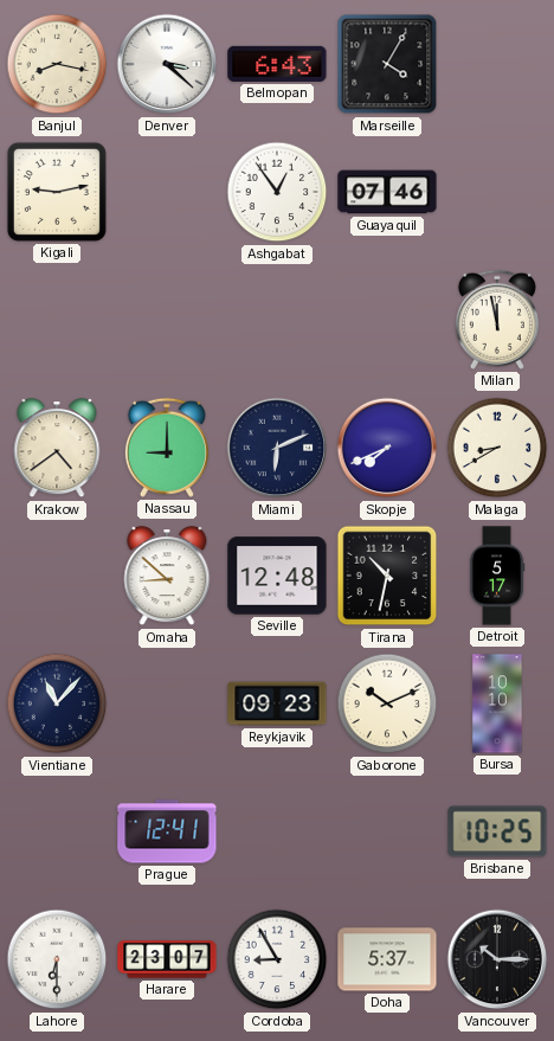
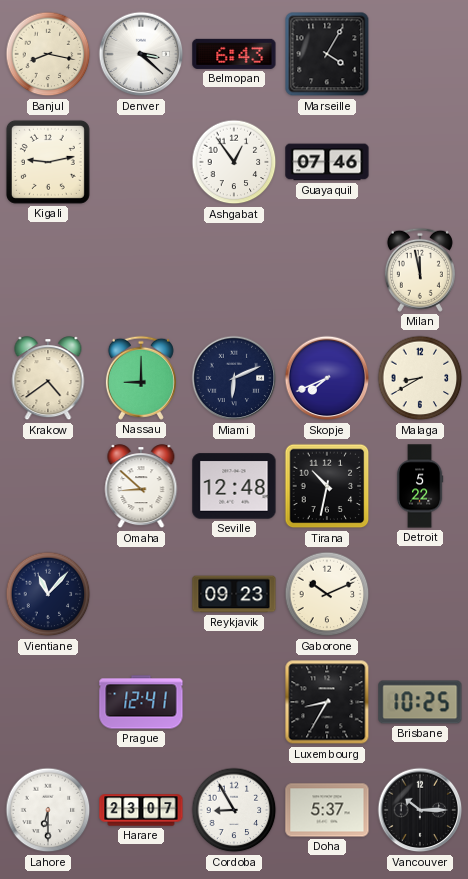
Detroit: 5:17 -> 5:22
Bursa: 10:10 -> none
Luxembourg: none -> 8:35
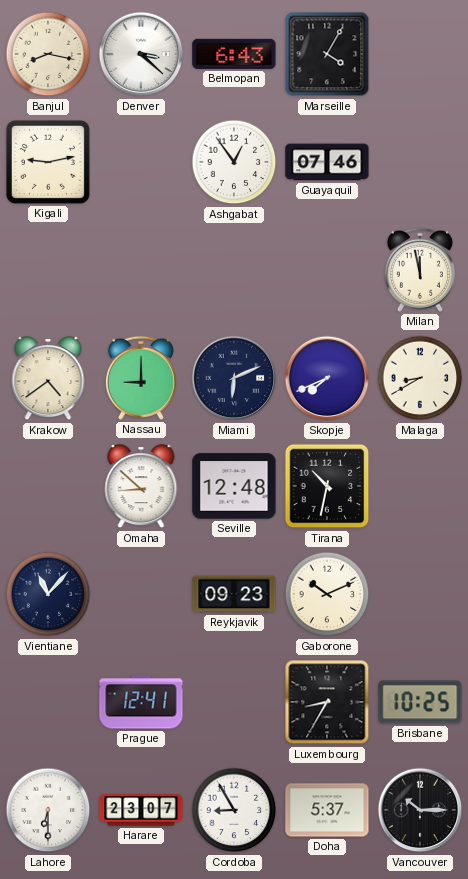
Detroit: 5:22 -> none
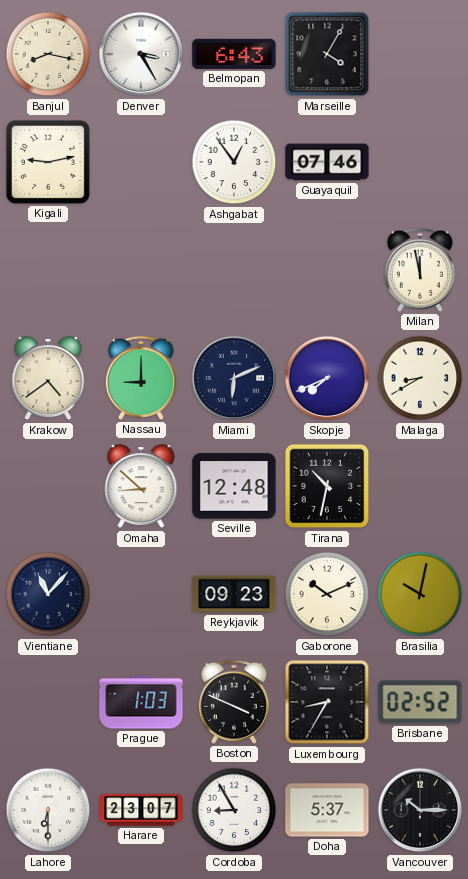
Denver: 3:22 -> 3:25
Brasilia: none -> 10:02
Prague: 12:41 -> 1:03
Boston: none -> 3:49
Brisbane: 10:25 -> 02:52
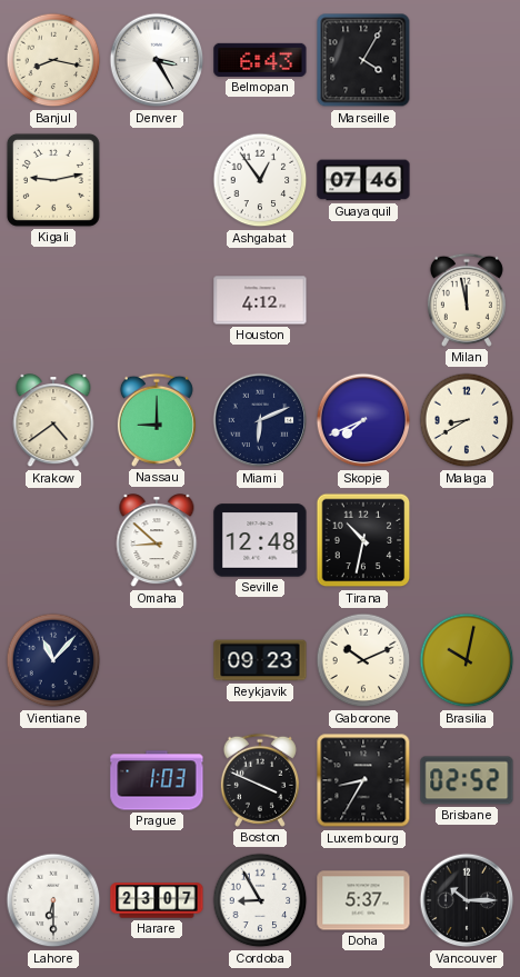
Houston: none -> 4:12
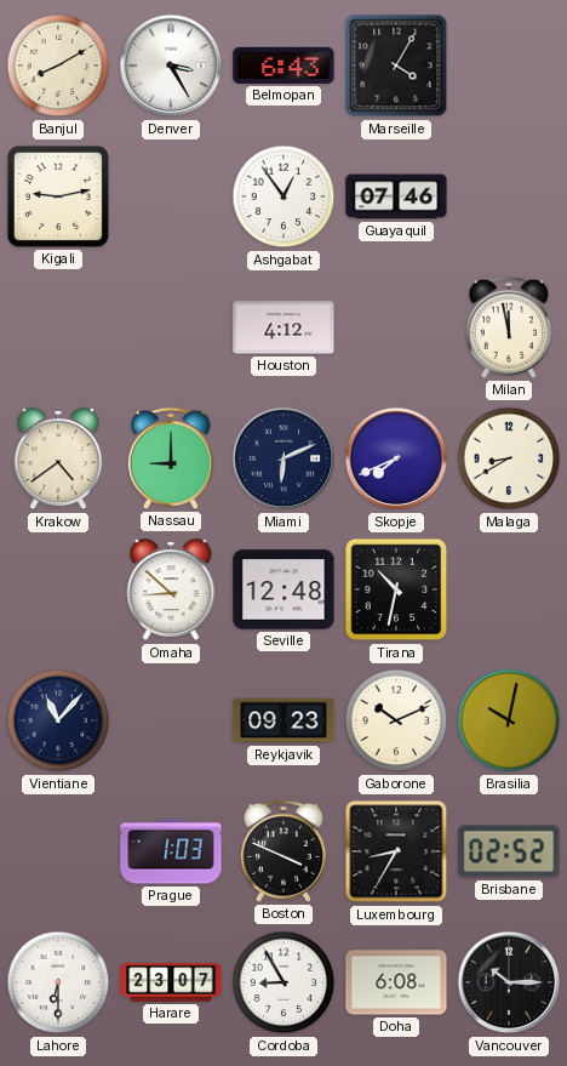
Banjul: 8:17 -> 8:10
Doha: 5:37 -> 6:08
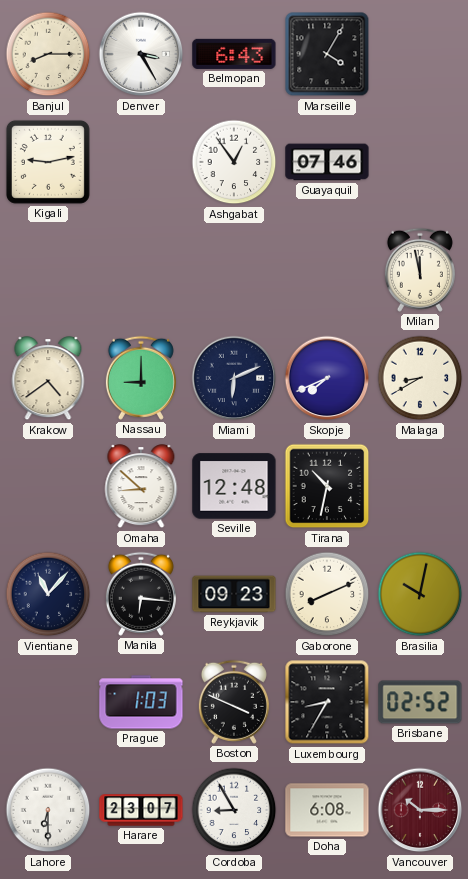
Banjul: 8:10 -> 8:15
Houston: 4:12 -> none
Manila: none -> 6:16
Gaborone: 10:11 -> 8:11
Vancouver dial: black -> burgundy
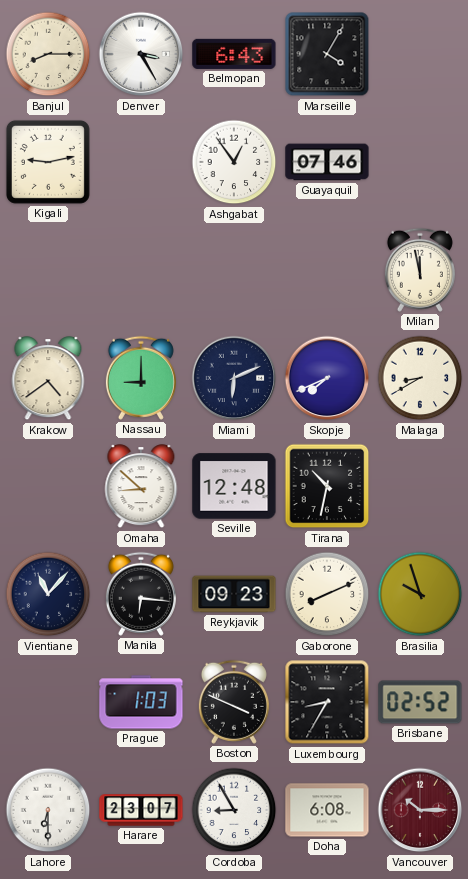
Brasilia: 10:02 -> 9:57
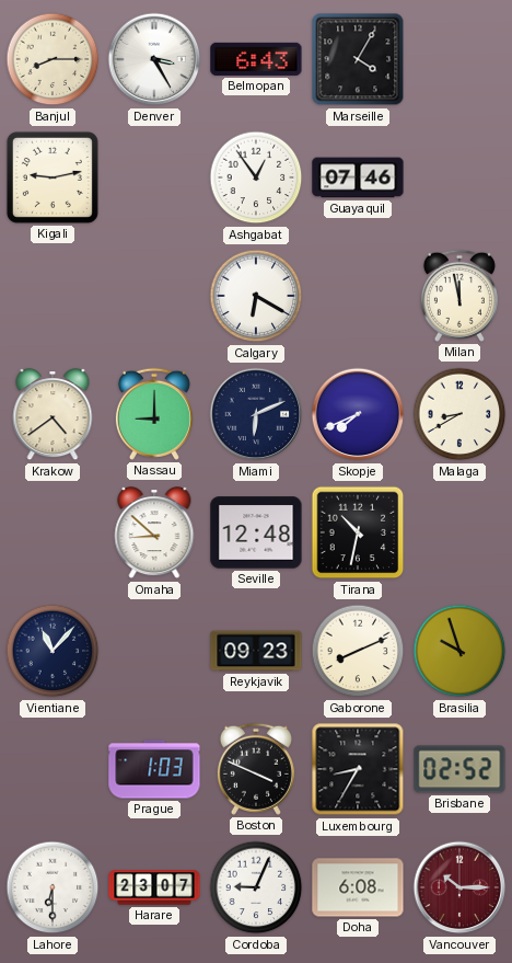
Calgary: none -> 6:20
Manila: 6:16 -> none
Cordoba: 8:55 -> 9:04
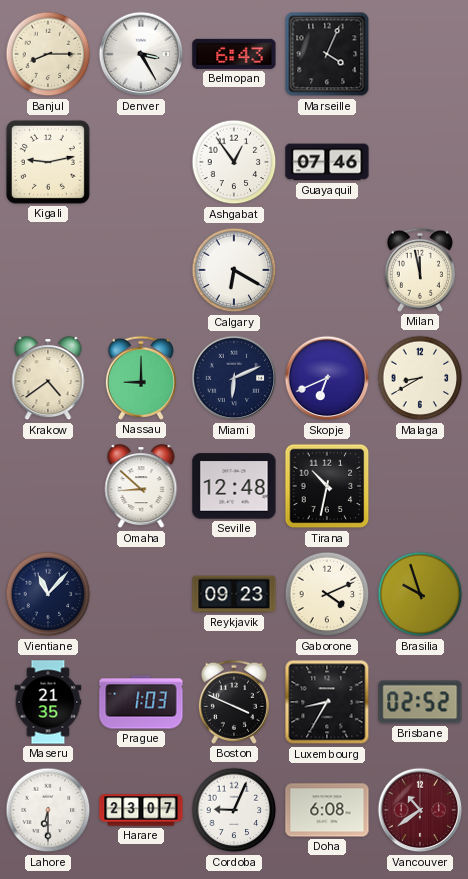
Marseille: 4:05 -> 4:04
Skopje: 7:41 -> 6:41
Gaborone: 8:11 -> 4:11
Maseru: none -> 21:35
Vancouver: 10:15 -> 10:39
